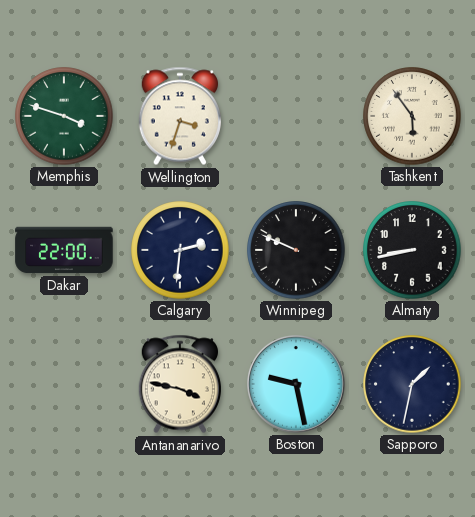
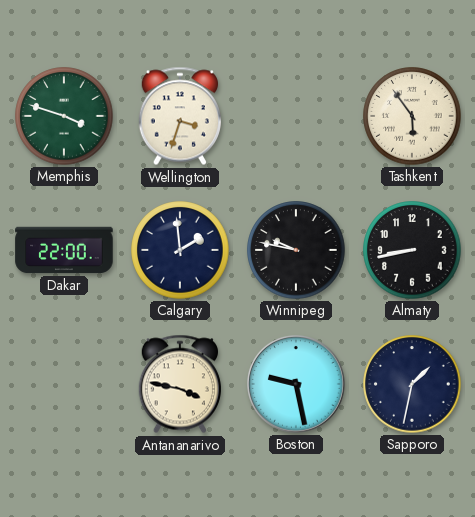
Calgary: 2:31 -> 1:59
Winnipeg: 9:49 -> 9:47
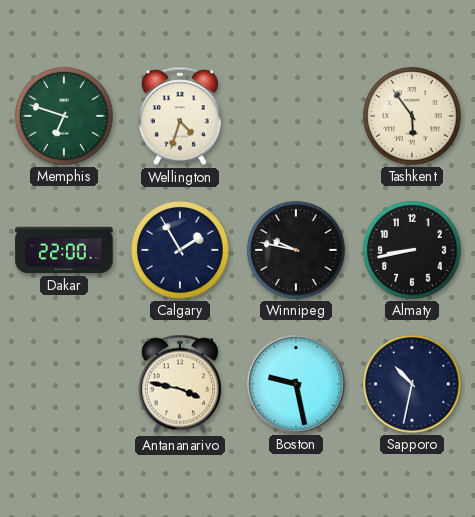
Memphis: 3:48 -> 6:48
Wellington: 3:33 -> 4:33
Calgary: 1:59 -> 1:55
Sapporo: 1:32 -> 10:32
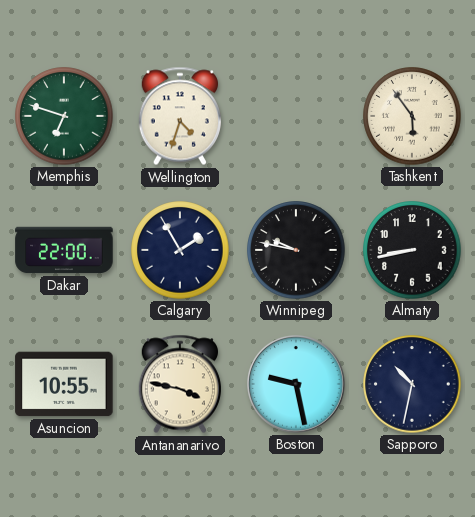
Asuncion: none -> 10:55
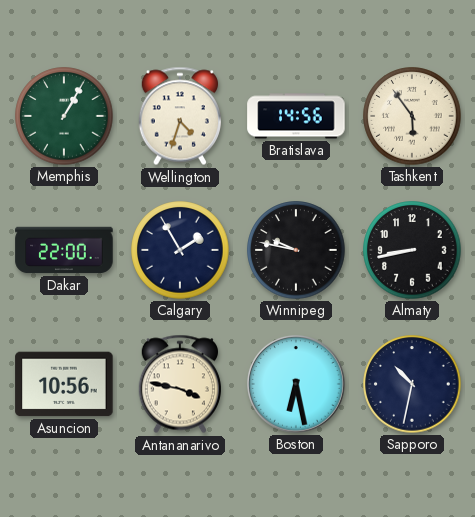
Memphis: 6:48 -> 1:05
Bratislava: none -> 14:56
Asuncion: 10:55 -> 10:56
Boston: 9:28 -> 6:28
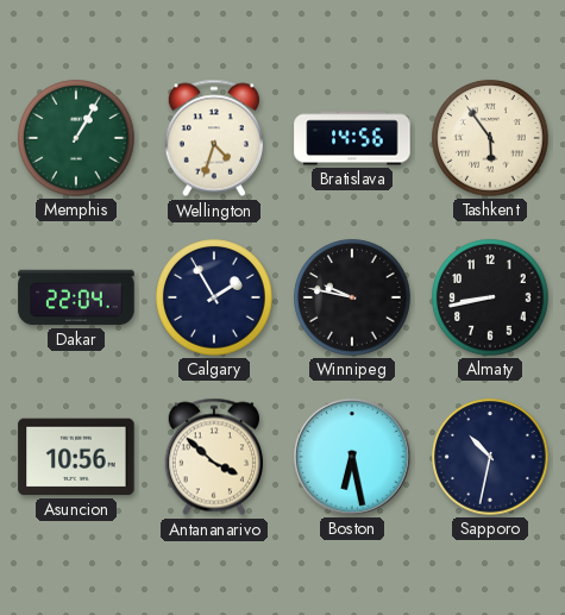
Dakar: 22:00 -> 22:04
Antananarivo: 3:47 -> 3:52
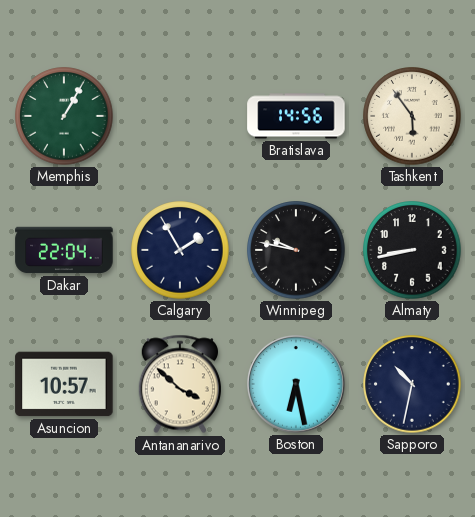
Wellington: 4:33 -> none
Asuncion: 10:56 -> 10:57
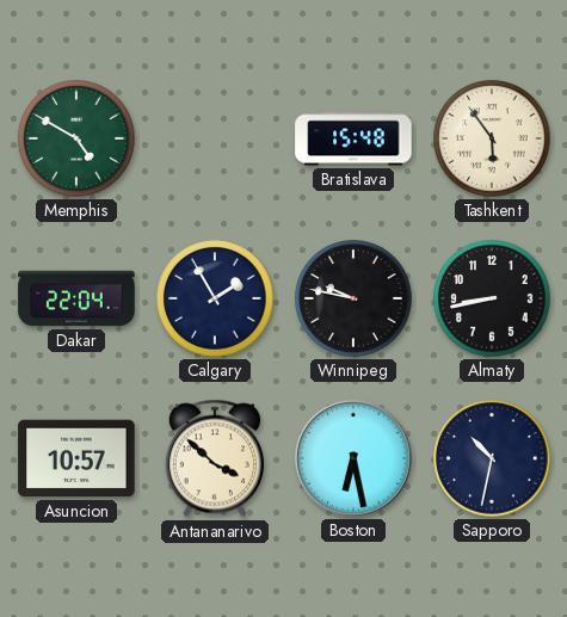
Memphis: 1:05 -> 4:50
Bratislava: 14:56 -> 15:48
